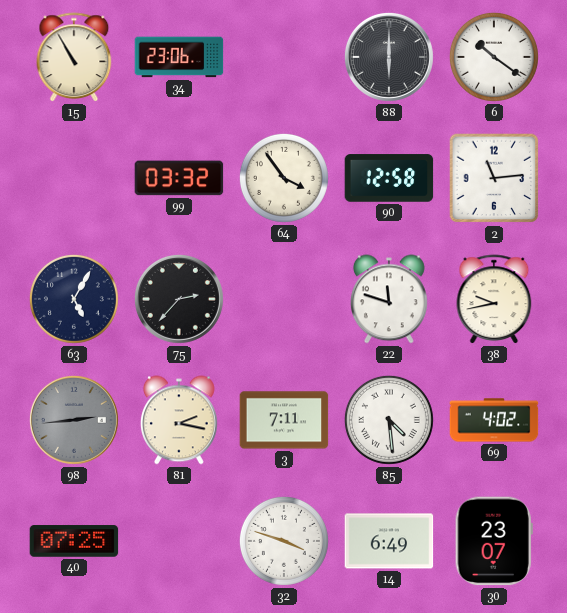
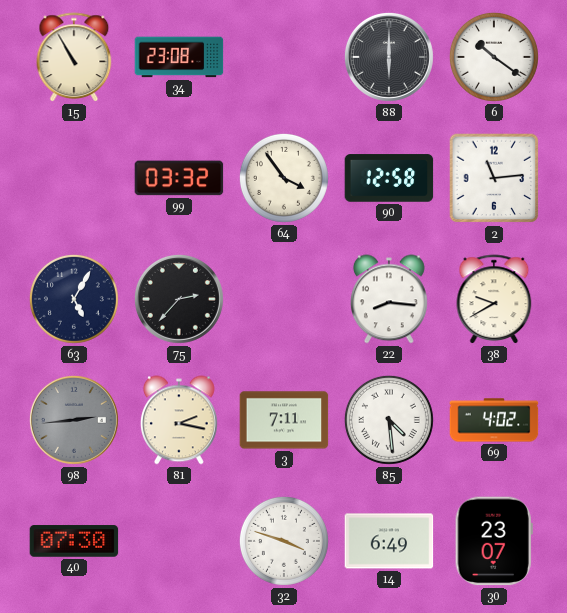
34: 23:06 -> 23:08
22: 11:48 -> 8:16
38: 9:43 -> 9:40
40: 07:25 -> 07:30
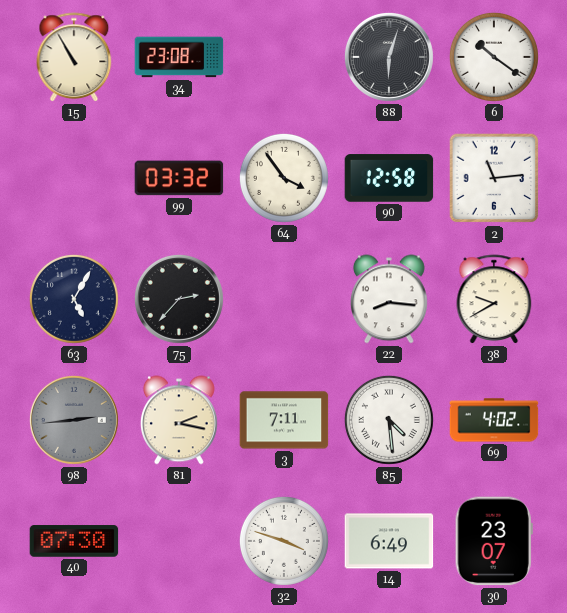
88: 6:00 -> 6:03
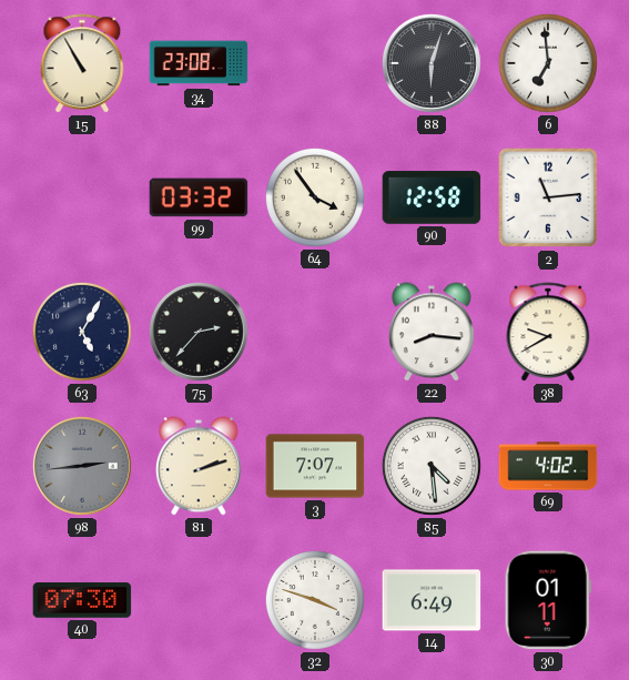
6: 10:21 -> 6:59
81: 2:17 -> 2:12
3: 7:11 -> 7:07
30: 23:07 -> 01:11
